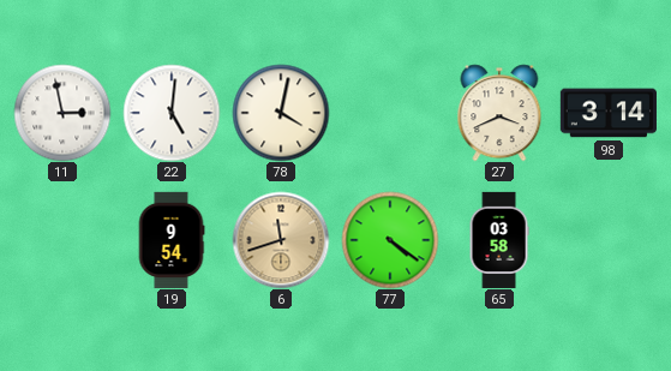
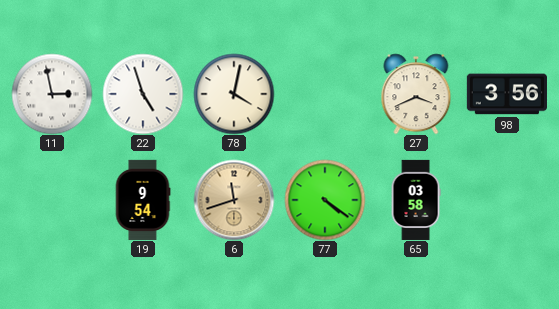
22: 5:01 -> 4:57
98: 3:14 -> 3:56
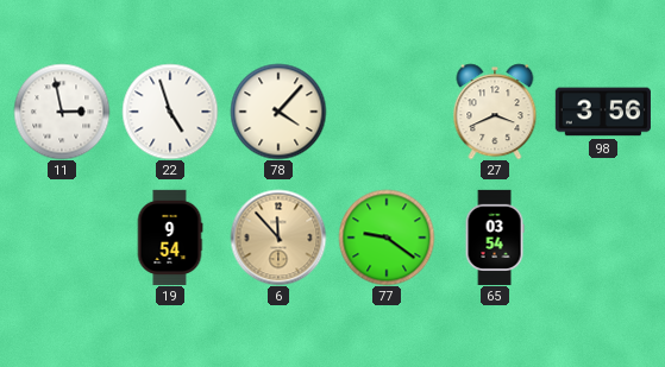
78: 4:02 -> 4:07
6: 11:42 -> 11:53
77: 4:21 -> 9:21
65: 03:58 -> 03:54
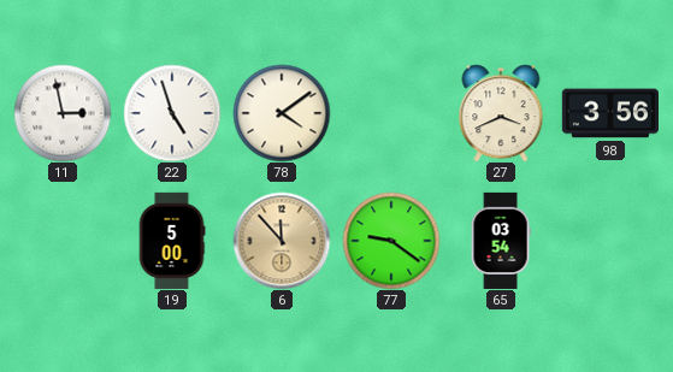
78: 4:07 -> 4:09
19: 9:54 -> 5:00
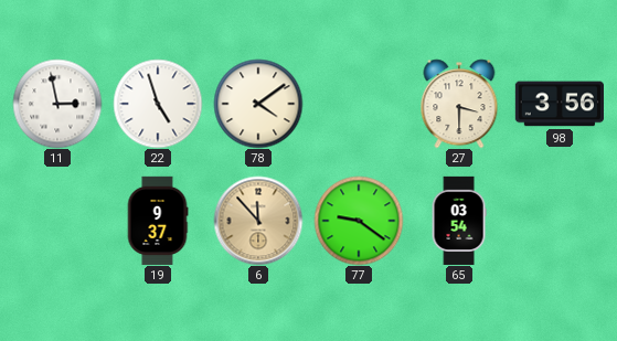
27: 3:41 -> 3:30
19: 5:00 -> 9:37
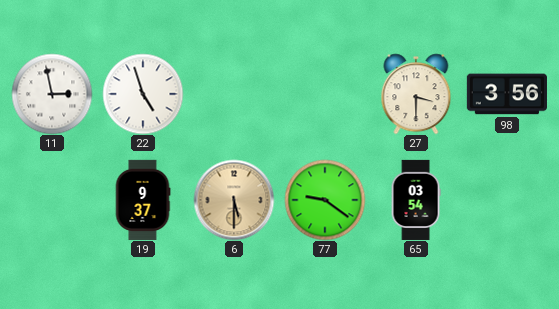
78: 4:09 -> none
6: 11:53 -> 5:30
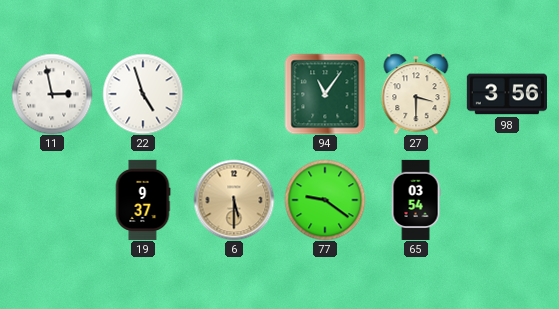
94: none -> 11:06
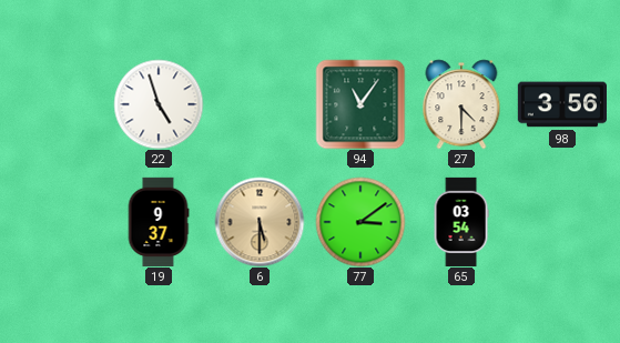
11: 2:58 -> none
27: 3:30 -> 4:30
77: 9:21 -> 3:09
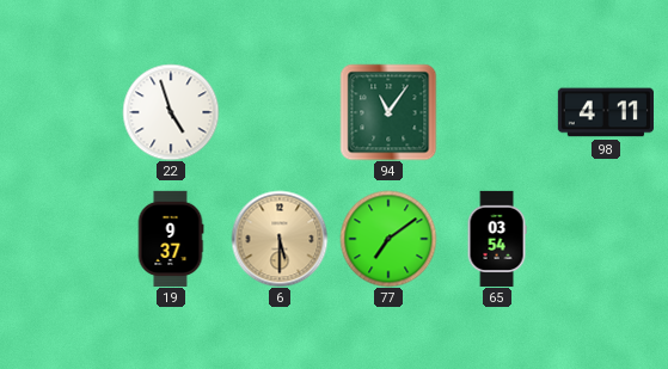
27: 4:30 -> none
98: 3:56 -> 4:11
77: 3:09 -> 7:09
